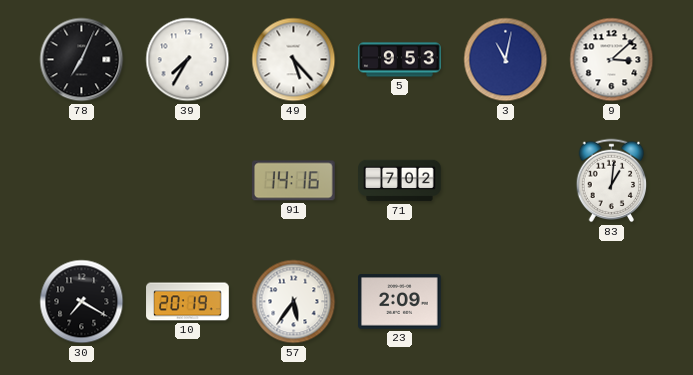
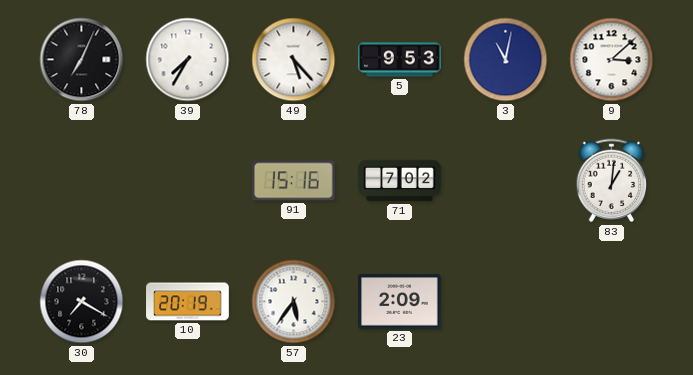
91: 14:16 -> 15:16
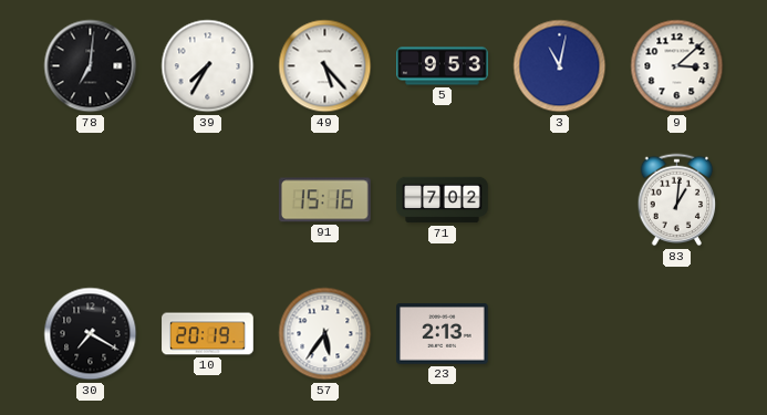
78: 7:04 -> 7:01
23: 2:09 -> 2:13
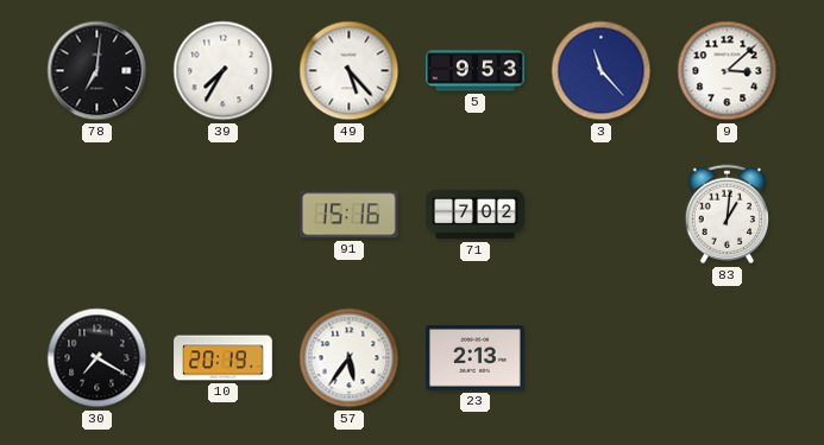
3: 11:02 -> 11:23
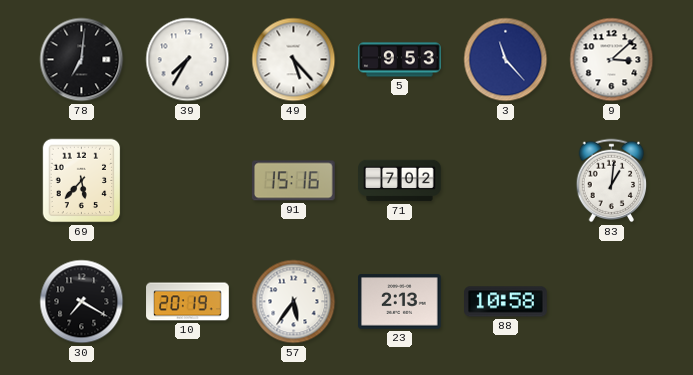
69: none -> 5:37
88: none -> 10:58
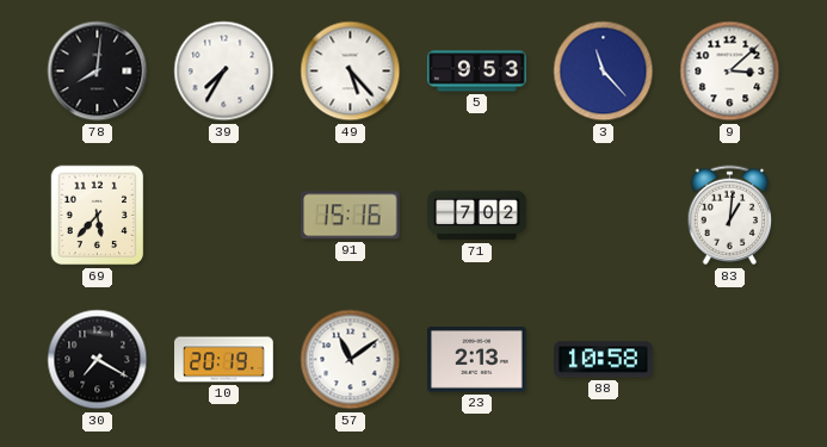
78: 7:01 -> 8:01
57: 5:36 -> 11:09
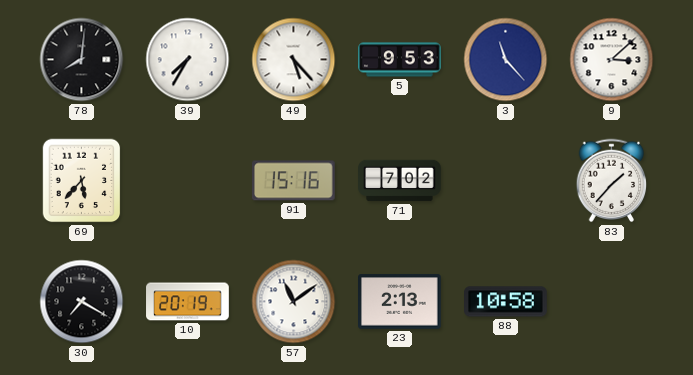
83: 1:01 -> 1:37
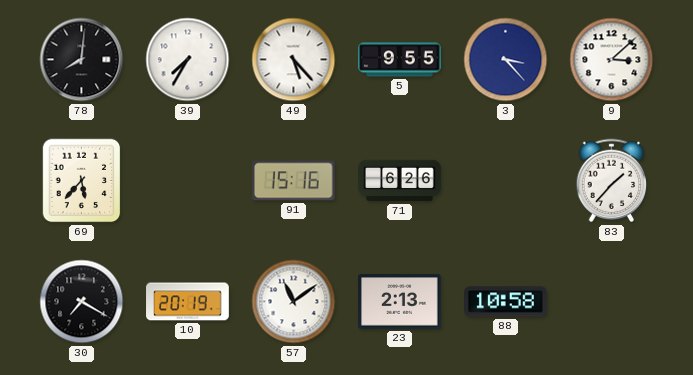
5: 9:53 -> 9:55
3: 11:23 -> 3:23
71: 7:02 -> 6:26
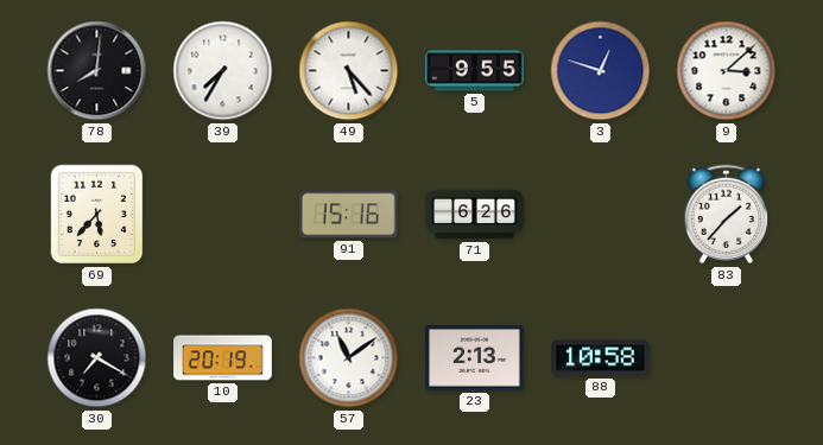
3: 3:23 -> 12:48
